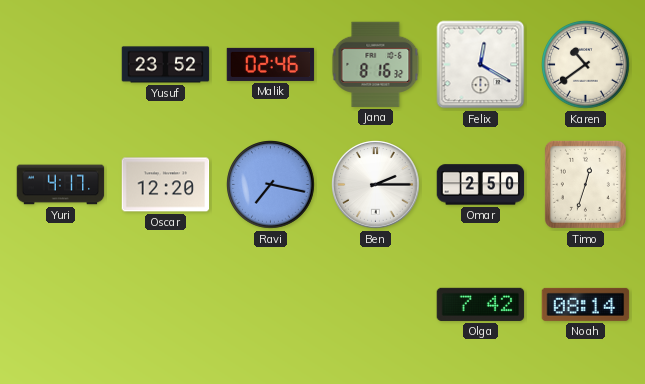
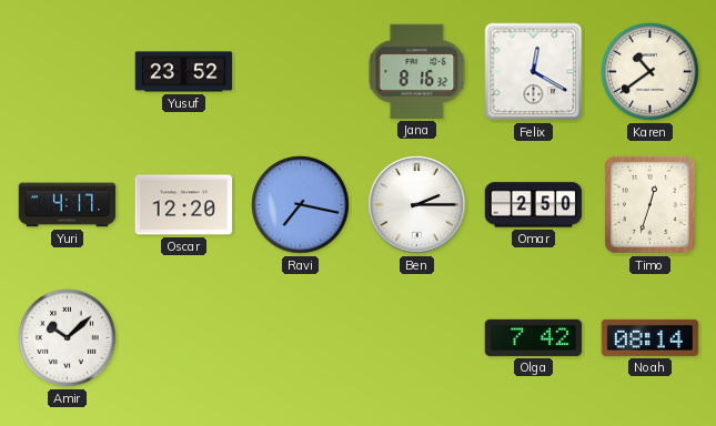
Malik: 02:46 -> none
Amir: none -> 10:08
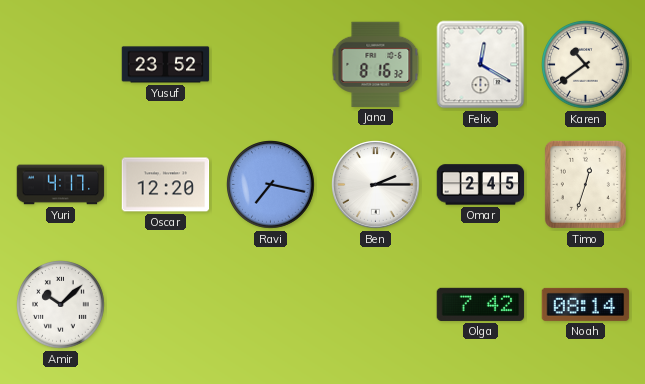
Omar: 2:50 -> 2:45
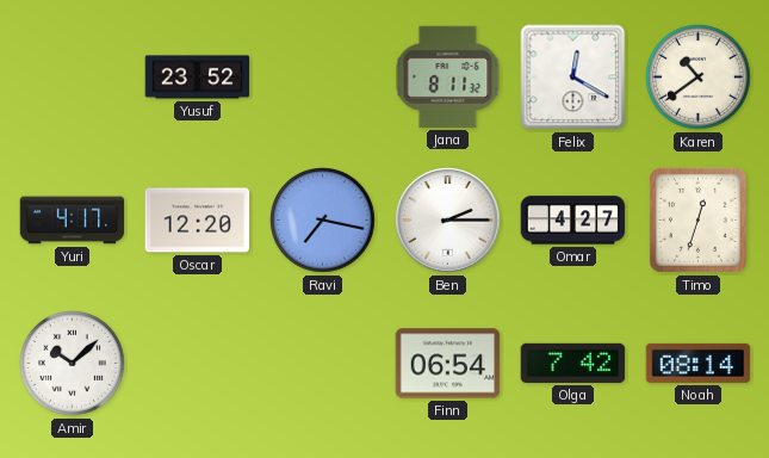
Jana: 8:16 -> 8:11
Omar: 2:45 -> 4:27
Finn: none -> 06:54
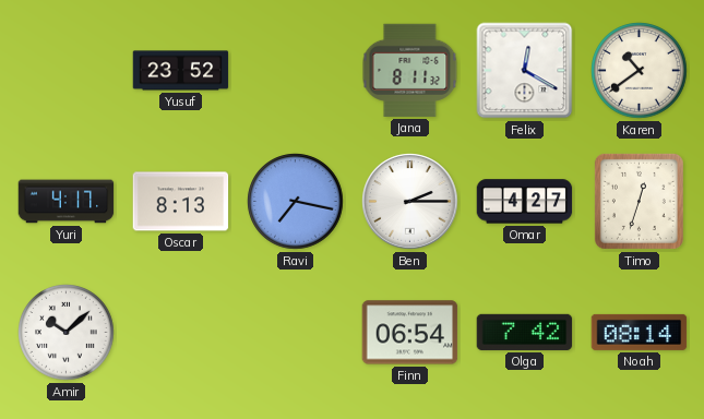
Oscar: 12:20 -> 8:13
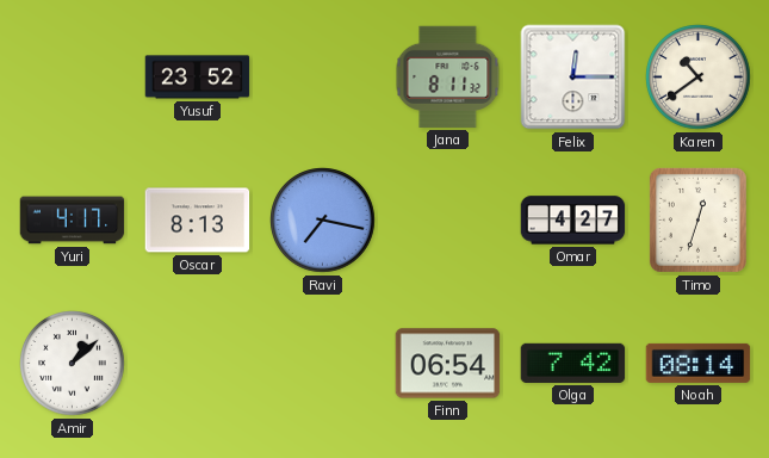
Felix: 12:20 -> 12:15
Ben: 2:15 -> none
Amir: 10:08 -> 1:08
